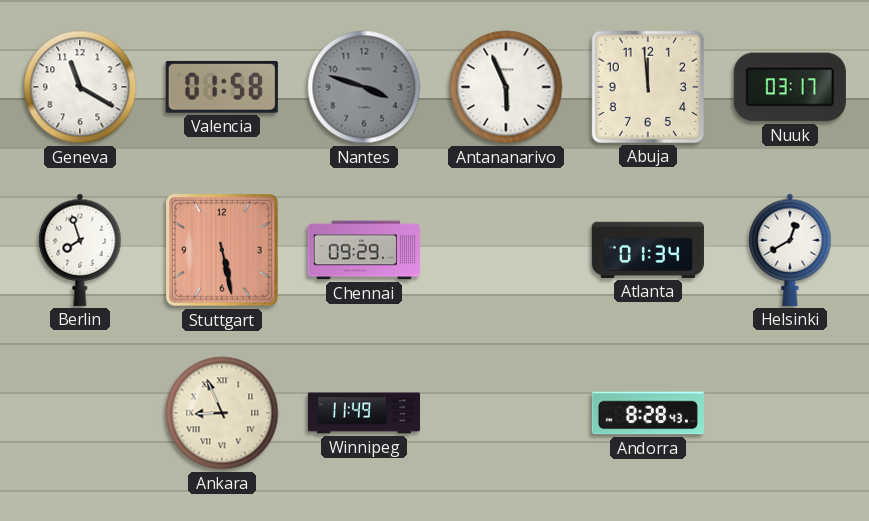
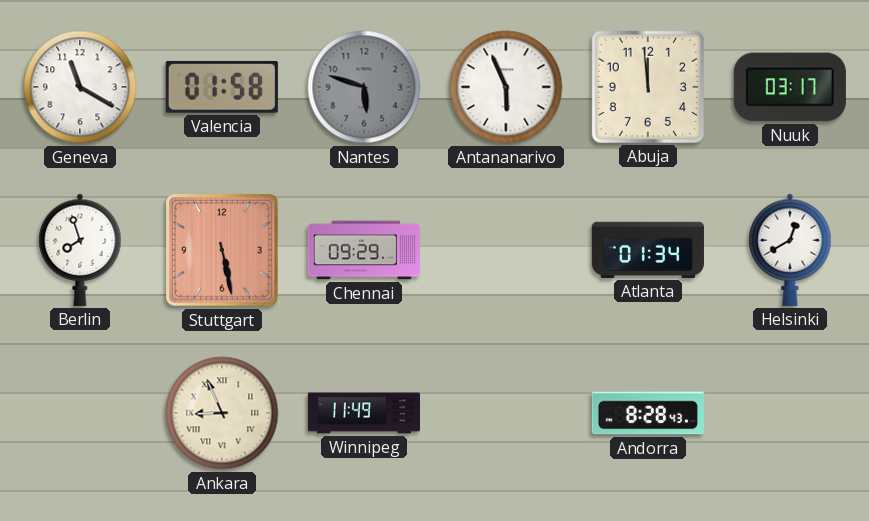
Nantes: 3:48 -> 5:48
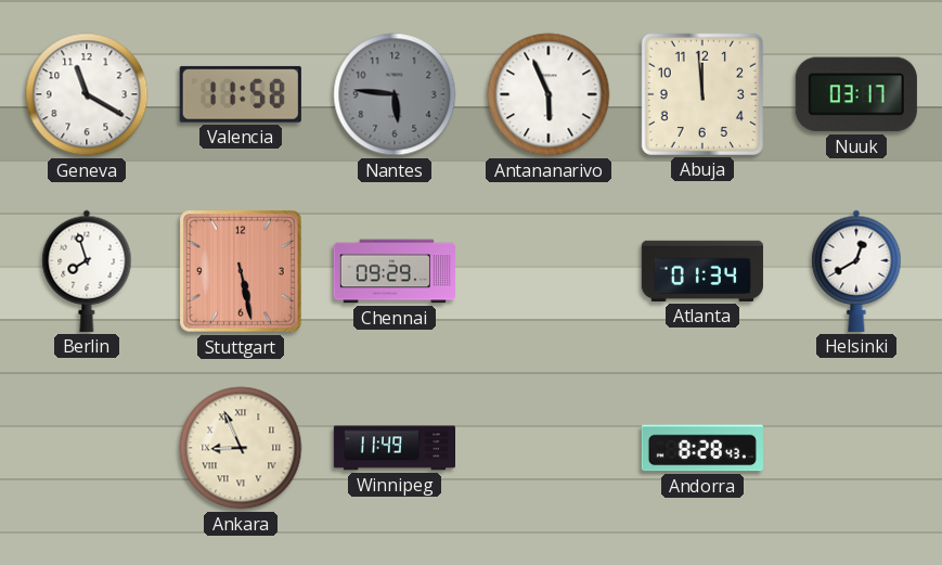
Valencia: 01:58 -> 11:58
Nantes: 5:48 -> 5:46
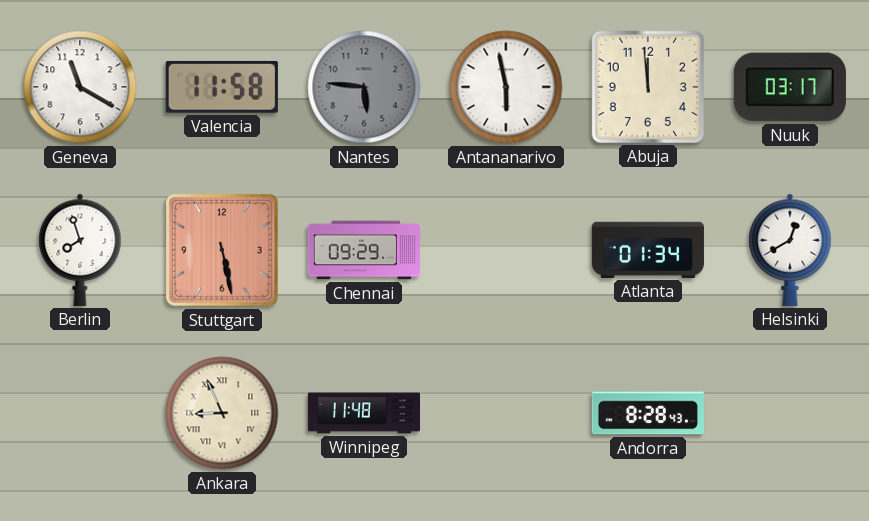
Antananarivo: 5:56 -> 5:58
Winnipeg: 11:49 -> 11:48
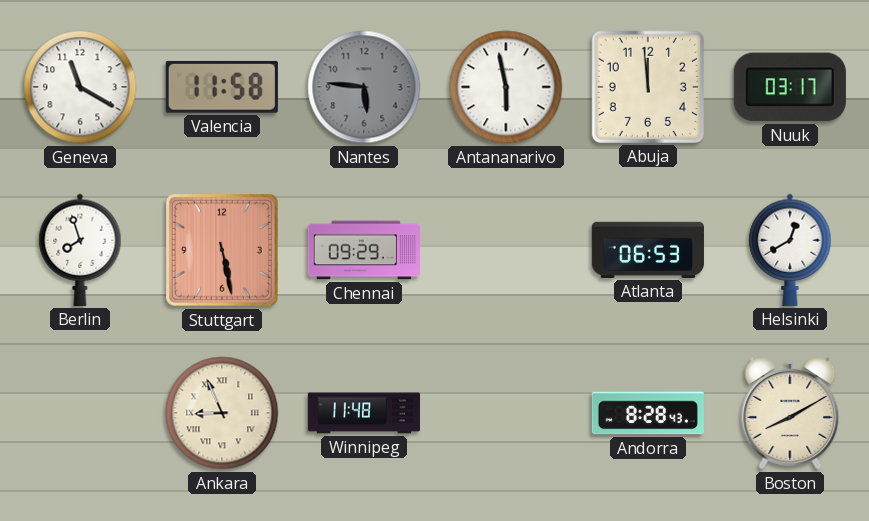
Atlanta: 01:34 -> 06:53
Boston: none -> 8:10
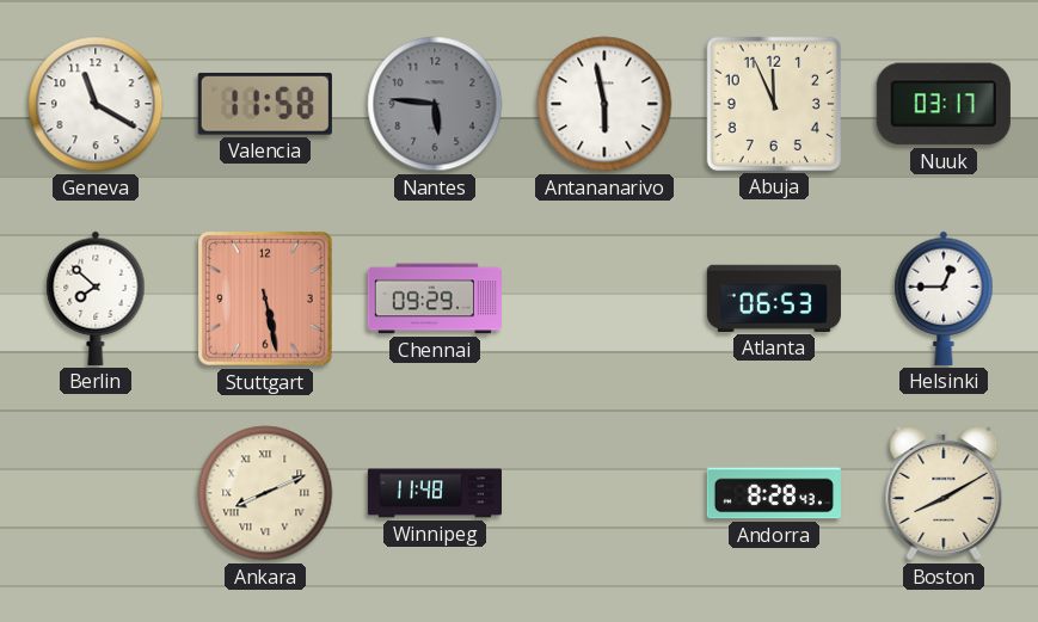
Abuja: 11:59 -> 11:56
Berlin: 7:57 -> 7:52
Helsinki: 12:40 -> 12:45
Ankara: 8:56 -> 8:11
